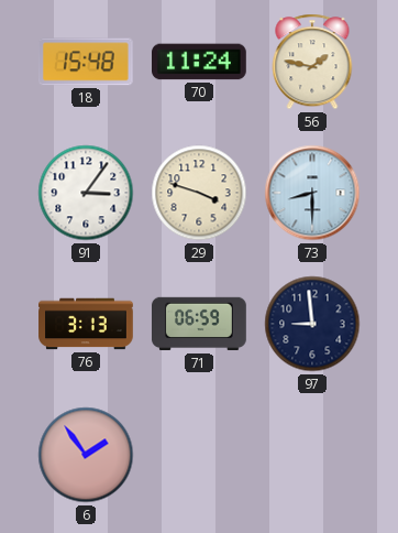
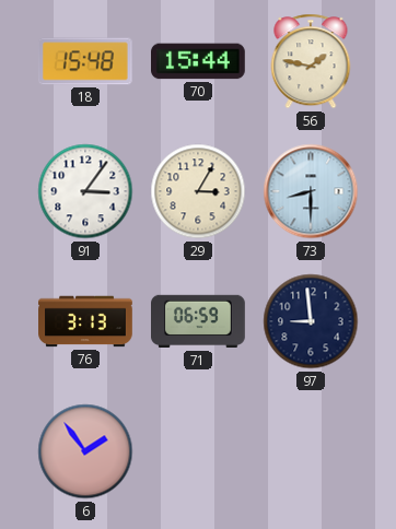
70: 11:24 -> 15:44
29: 3:48 -> 3:05
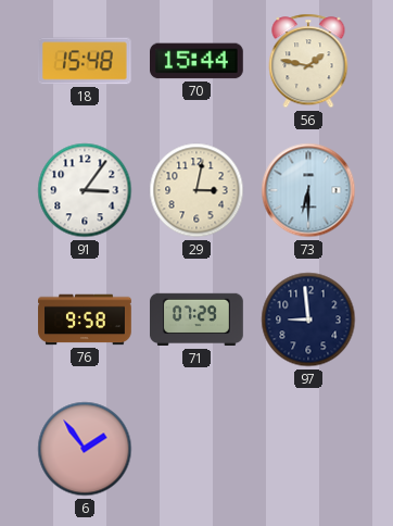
29: 3:05 -> 3:02
73: 8:30 -> 6:30
76: 3:13 -> 9:58
71: 06:59 -> 07:29
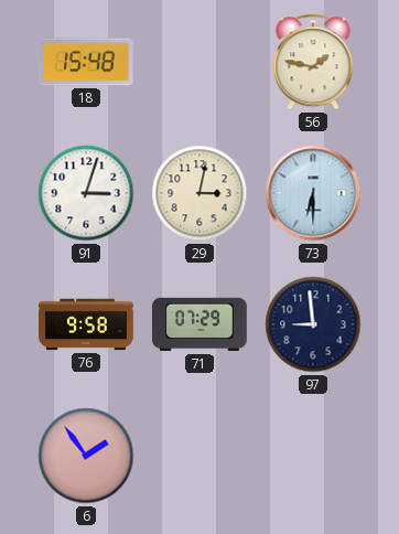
70: 15:44 -> none
91: 3:06 -> 3:03
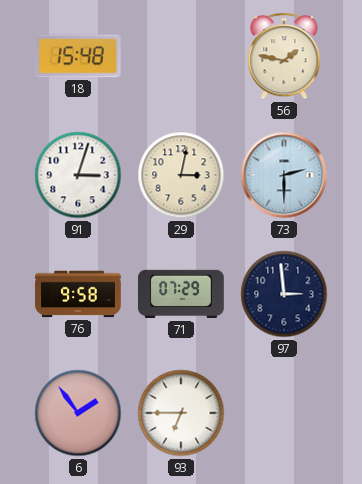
73: 6:30 -> 2:30
97: 8:59 -> 2:59
93: none -> 6:45
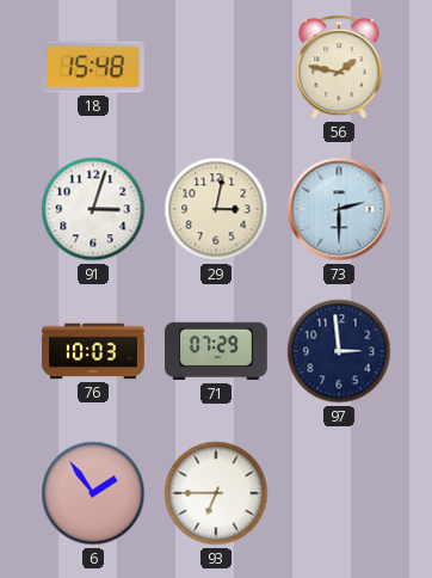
76: 9:58 -> 10:03
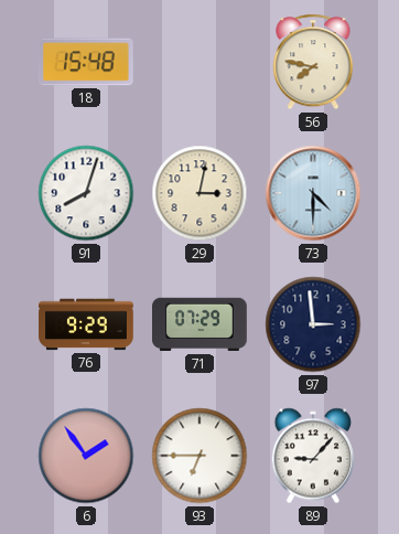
56: 1:47 -> 7:47
91: 3:03 -> 8:03
73: 2:30 -> 4:30
76: 10:03 -> 9:29
89: none -> 9:07
